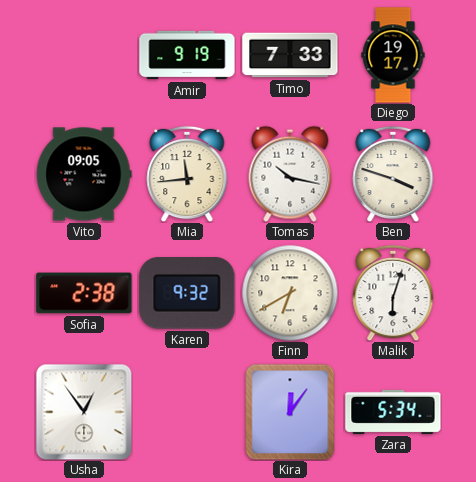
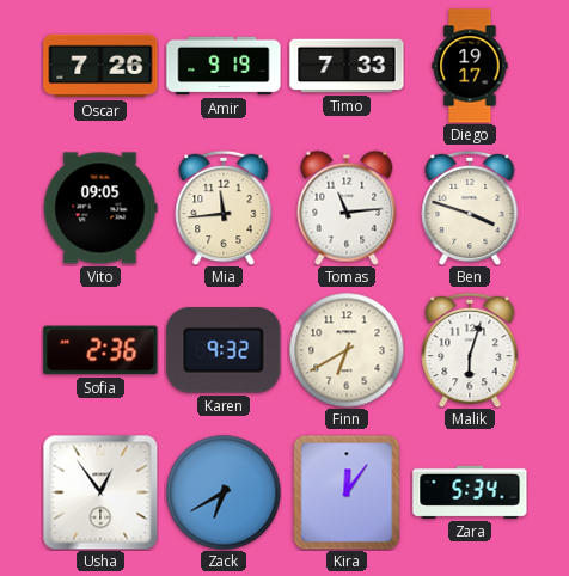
Oscar: none -> 7:26
Tomas: 10:17 -> 11:14
Sofia: 2:38 -> 2:36
Zack: none -> 6:40
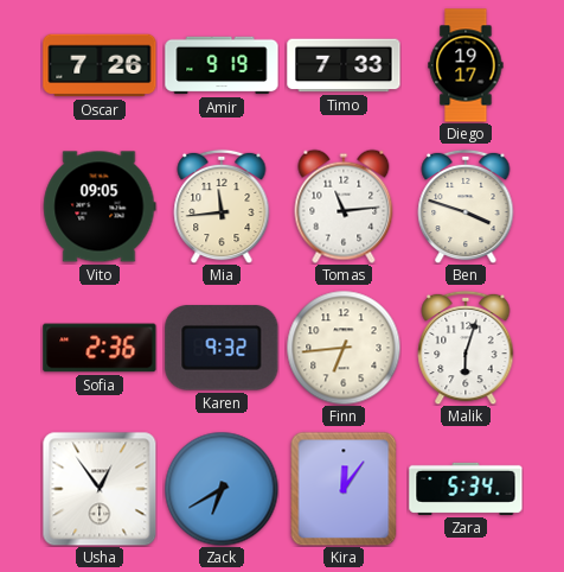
Finn: 6:40 -> 6:44
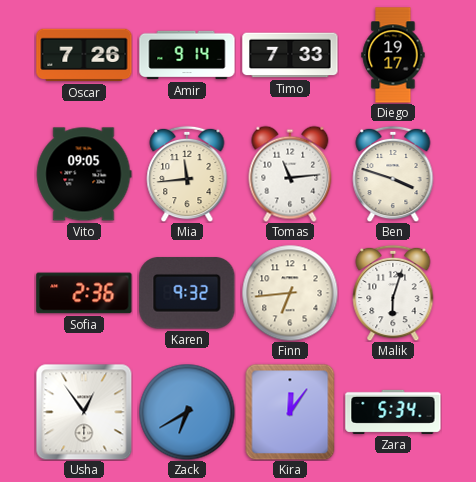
Amir: 9:19 -> 9:14
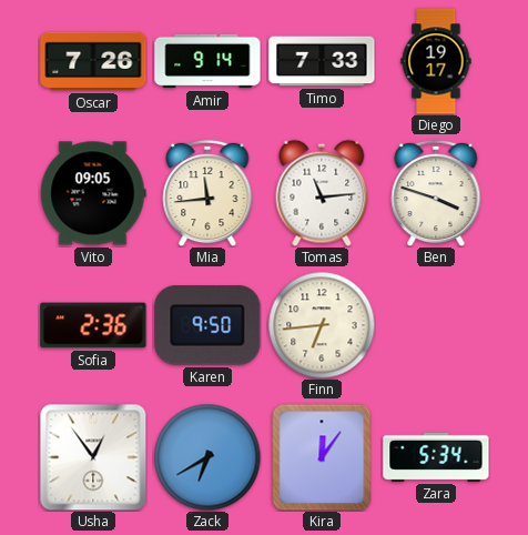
Karen: 9:32 -> 9:50
Malik: 6:03 -> none
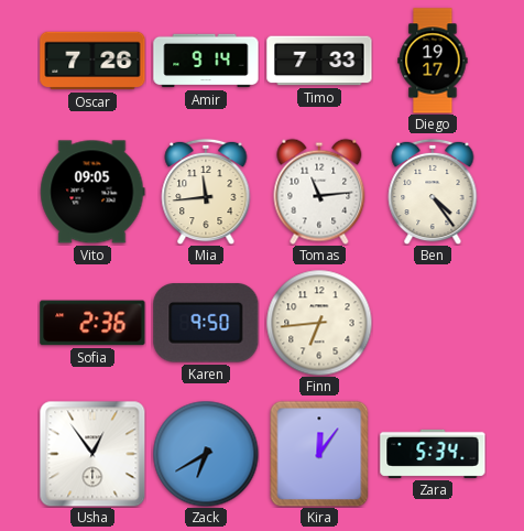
Ben: 3:48 -> 4:24
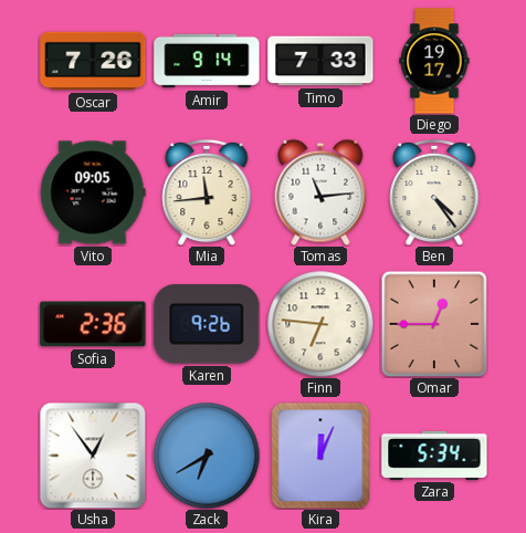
Karen: 9:50 -> 9:26
Finn: 6:44 -> 6:46
Omar: none -> 12:45
Kira: 12:06 -> 12:04
